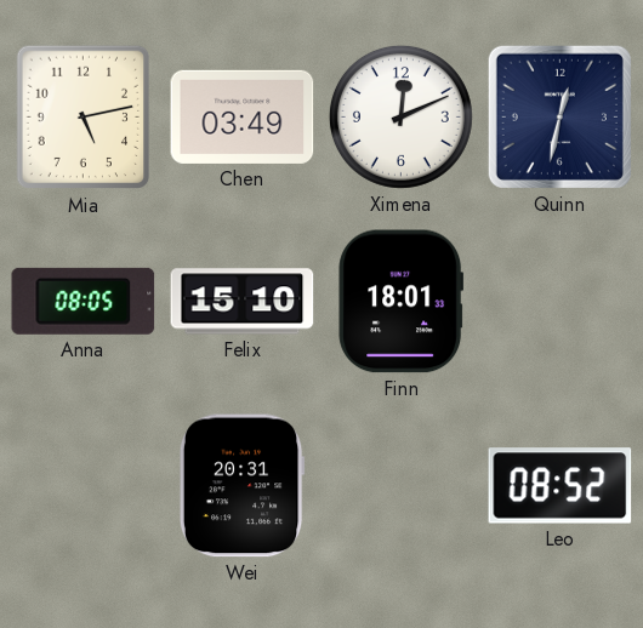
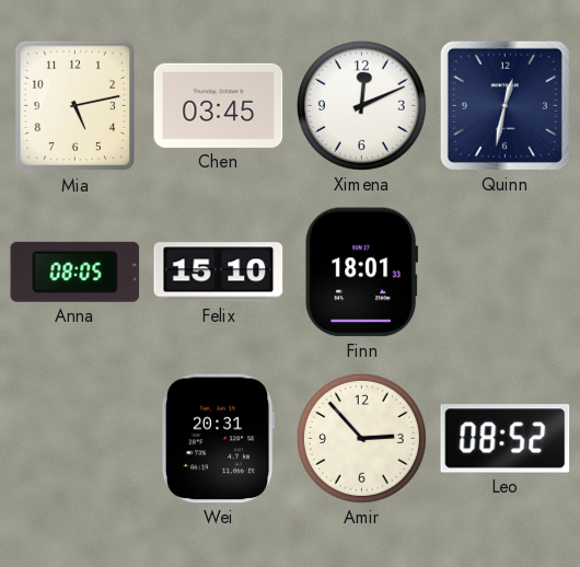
Chen: 03:49 -> 03:45
Amir: none -> 2:53
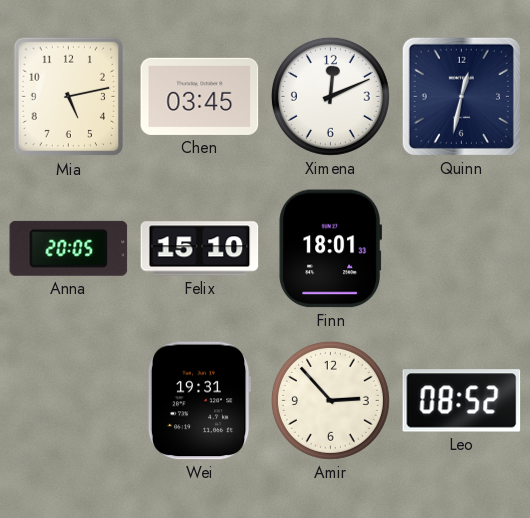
Anna: 08:05 -> 20:05
Wei: 20:31 -> 19:31
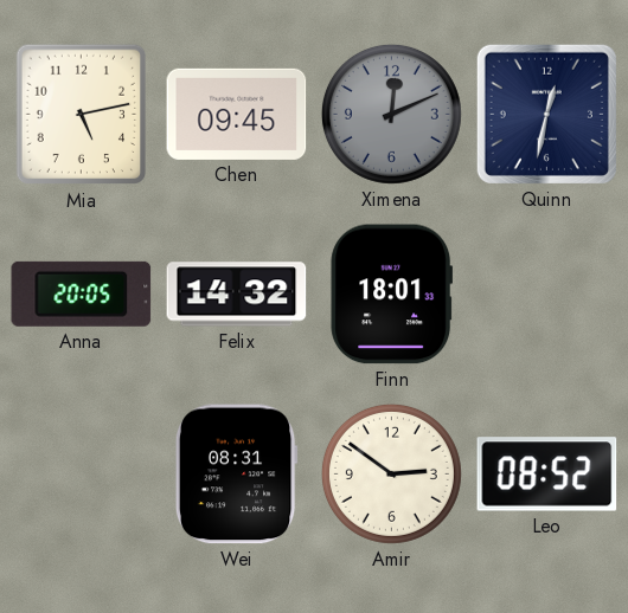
Chen: 03:45 -> 09:45
Ximena dial: white -> grey
Felix: 15:10 -> 14:32
Wei: 19:31 -> 08:31
Amir: 2:53 -> 2:51
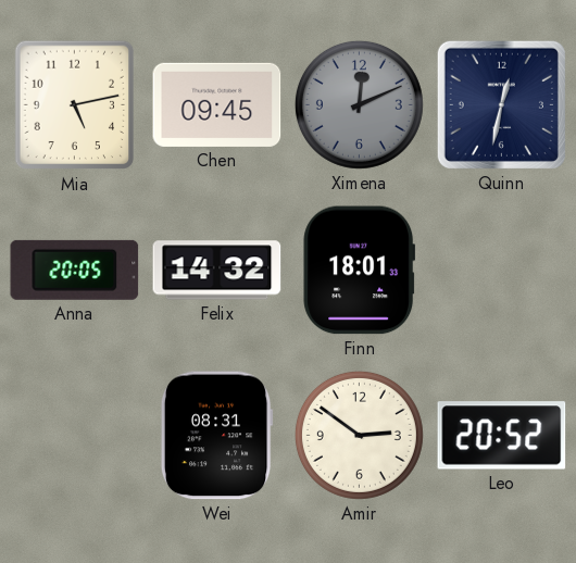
Leo: 08:52 -> 20:52
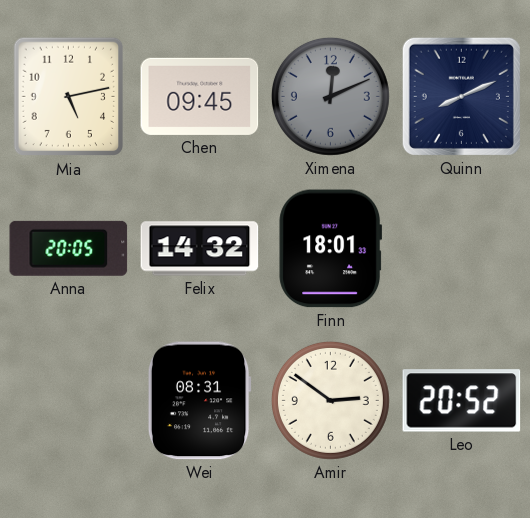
Quinn: 12:32 -> 8:11
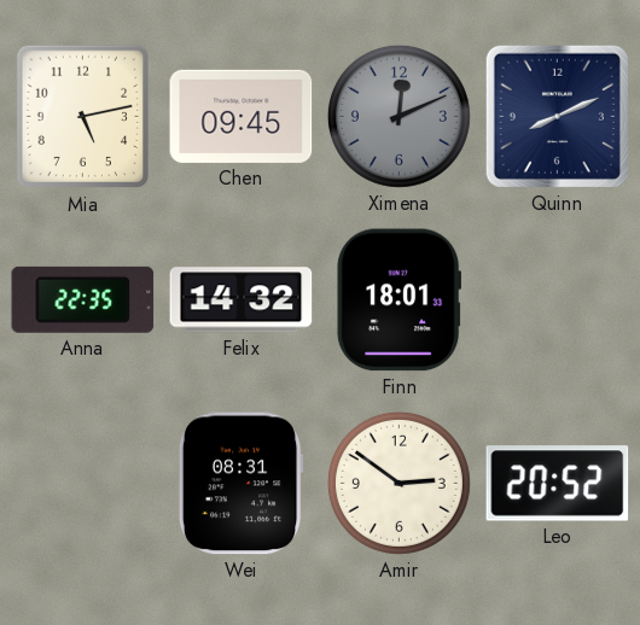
Anna: 20:05 -> 22:35
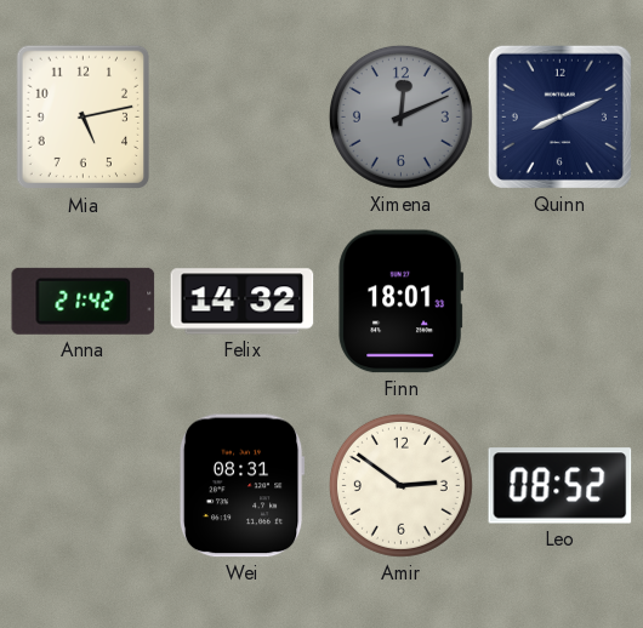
Chen: 09:45 -> none
Anna: 22:35 -> 21:42
Leo: 20:52 -> 08:52
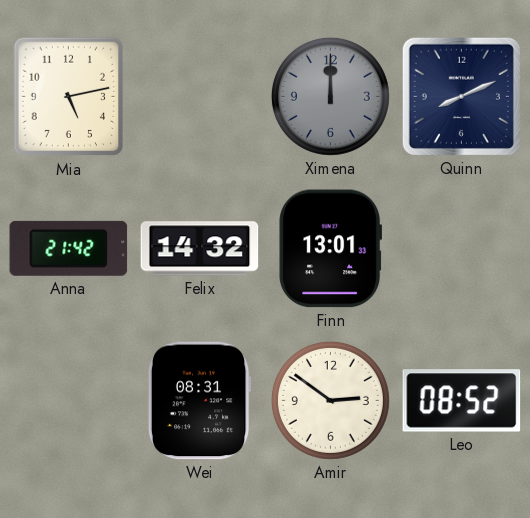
Ximena: 12:11 -> 12:00
Finn: 18:01 -> 13:01
